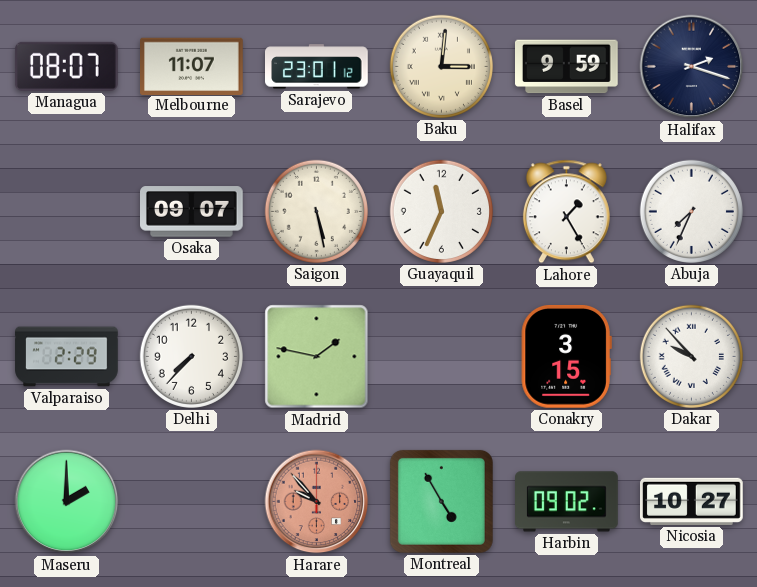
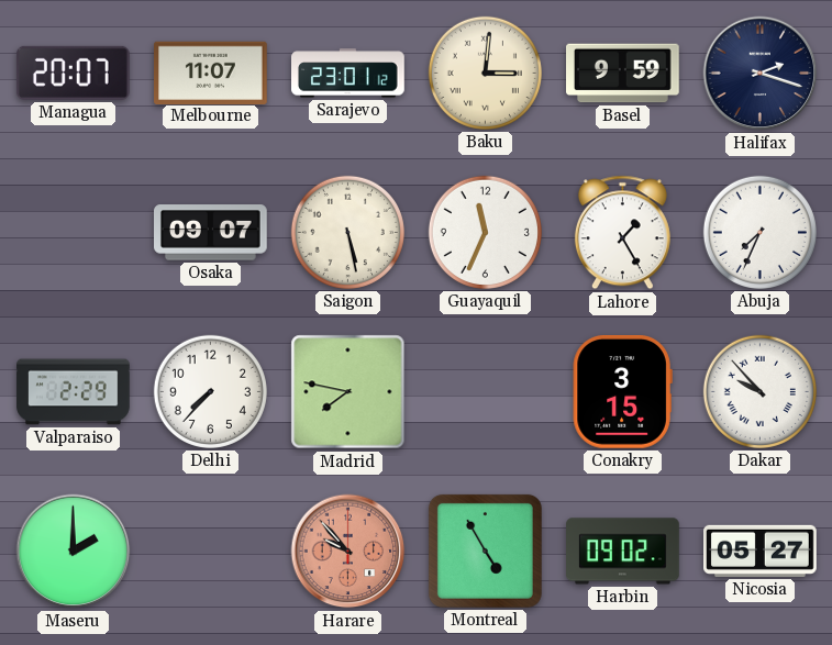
Managua: 08:07 -> 20:07
Madrid: 1:47 -> 7:47
Nicosia: 10:27 -> 05:27
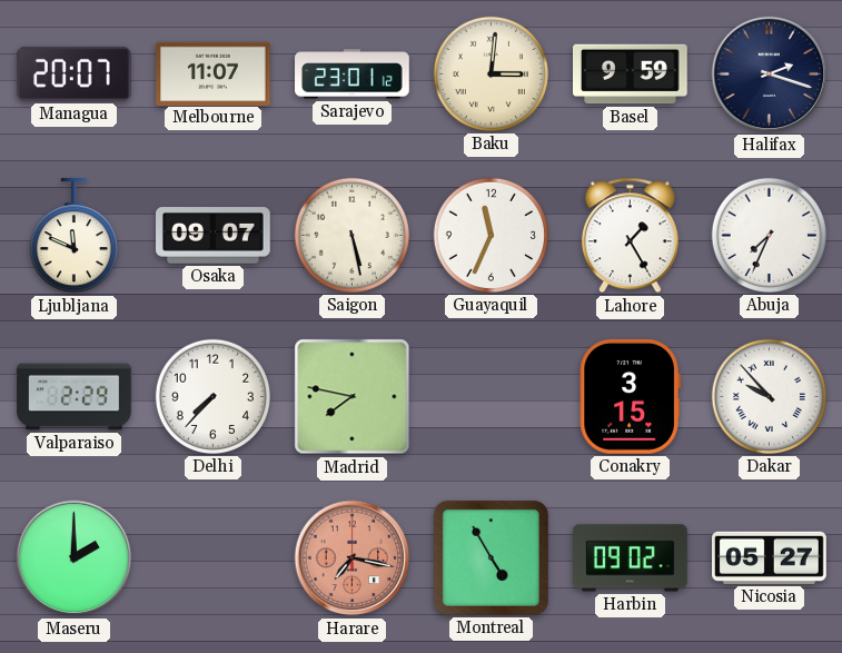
Ljubljana: none -> 11:49
Harare: 9:53 -> 7:17
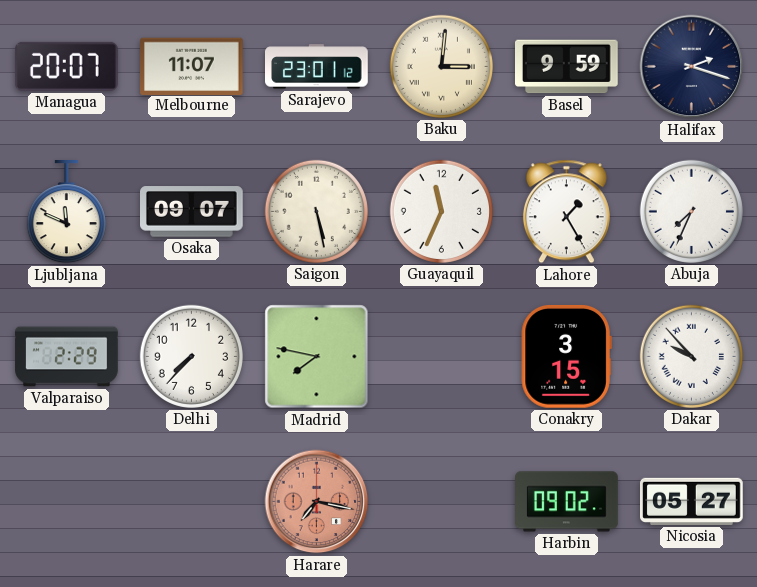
Maseru: 2:00 -> none
Montreal: 4:55 -> none
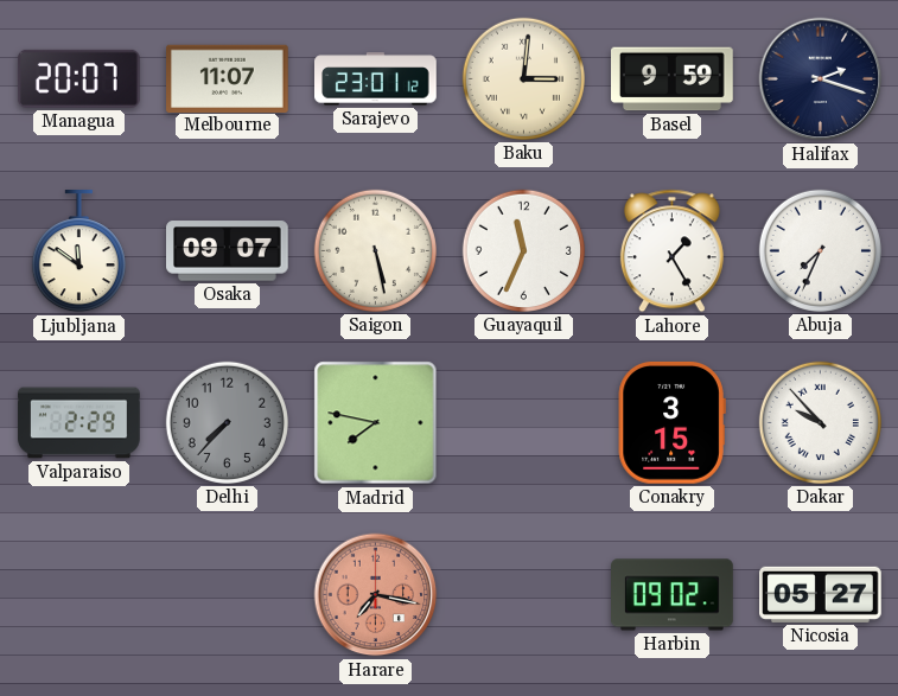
Ljubljana: 11:49 -> 11:51
Delhi dial: white -> grey
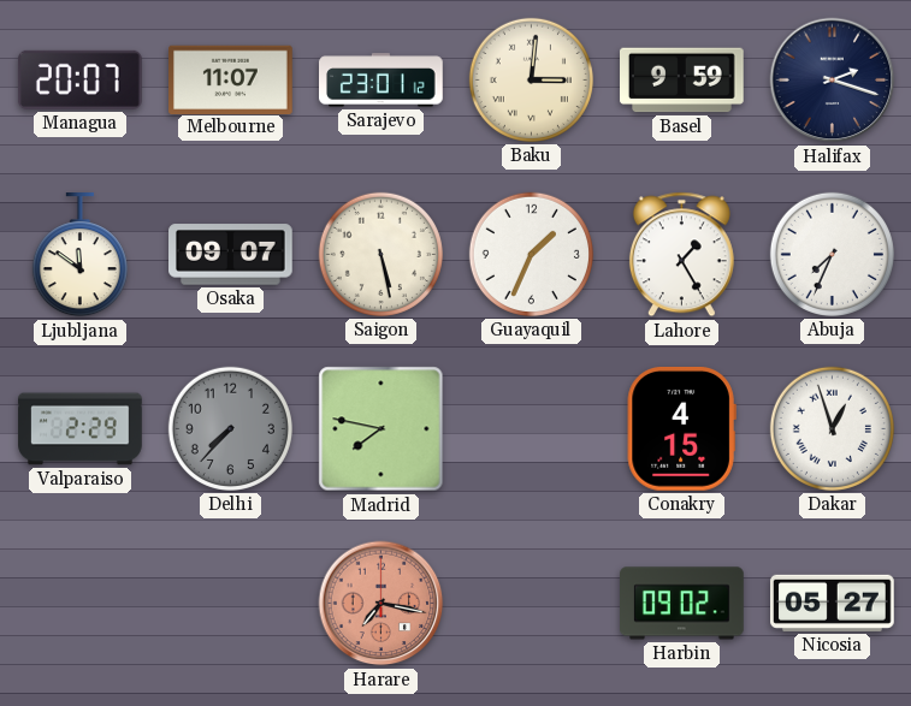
Guayaquil: 11:34 -> 1:34
Conakry: 3:15 -> 4:15
Dakar: 9:53 -> 12:57
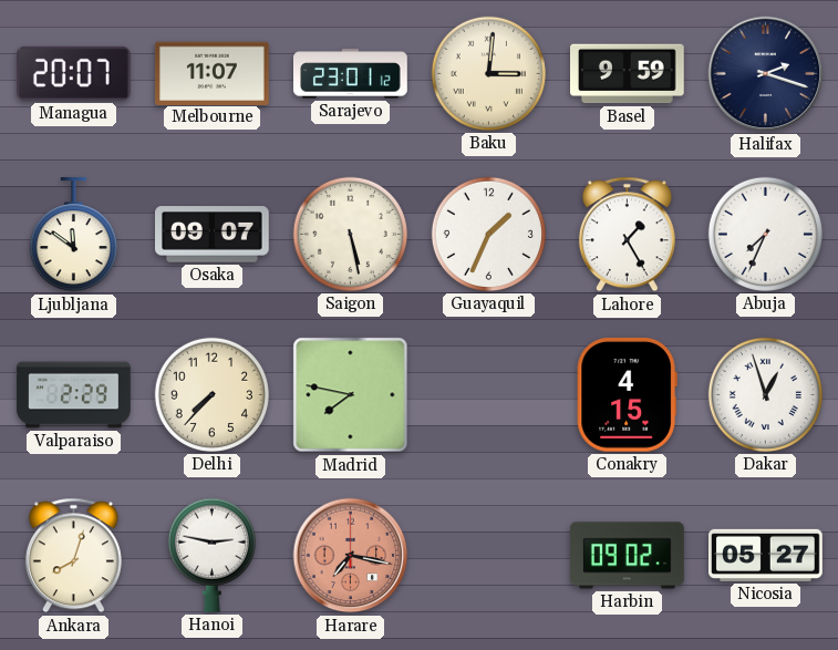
Delhi dial: grey -> cream
Ankara: none -> 8:03
Hanoi: none -> 2:47
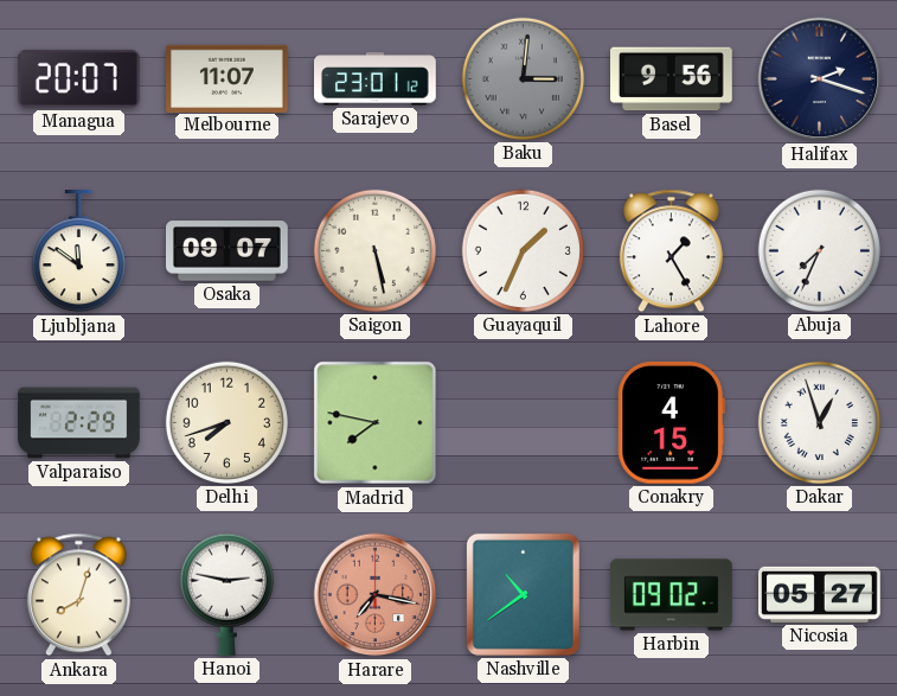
Baku dial: cream -> grey
Basel: 9:59 -> 9:56
Delhi: 7:37 -> 7:42
Nashville: none -> 10:39
